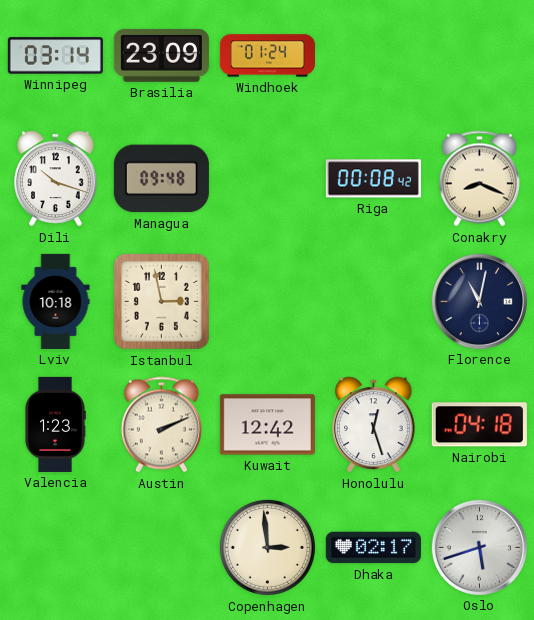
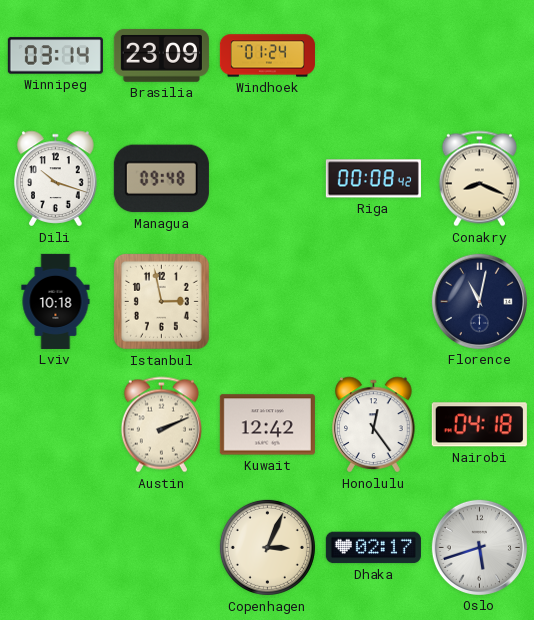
Valencia: 1:23 -> none
Honolulu: 12:27 -> 12:24
Copenhagen: 2:59 -> 3:04
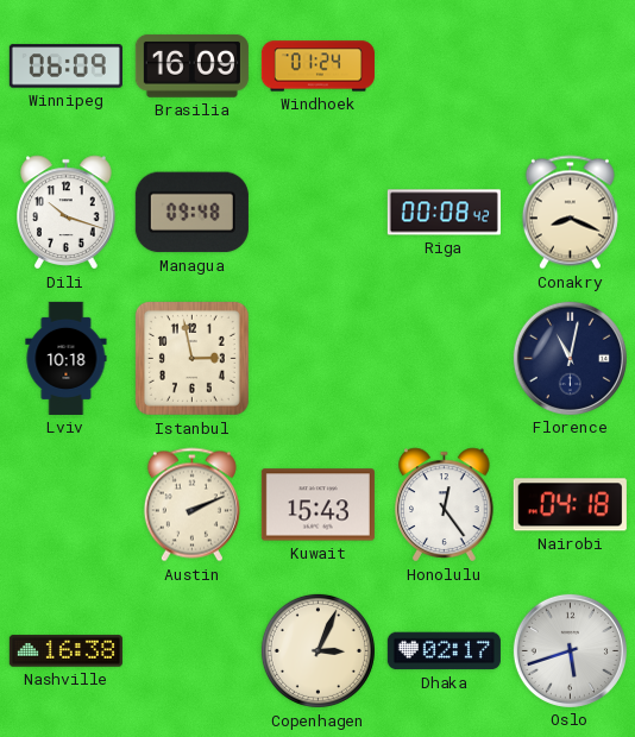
Winnipeg: 03:14 -> 06:09
Brasilia: 23:09 -> 16:09
Kuwait: 12:42 -> 15:43
Nashville: none -> 16:38
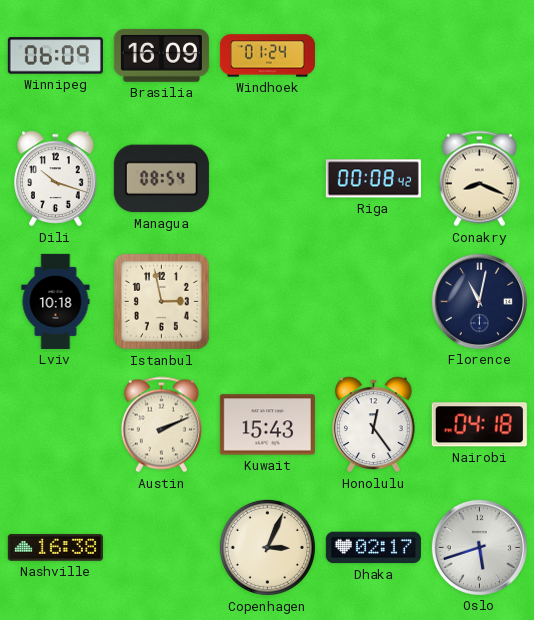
Managua: 09:48 -> 08:54
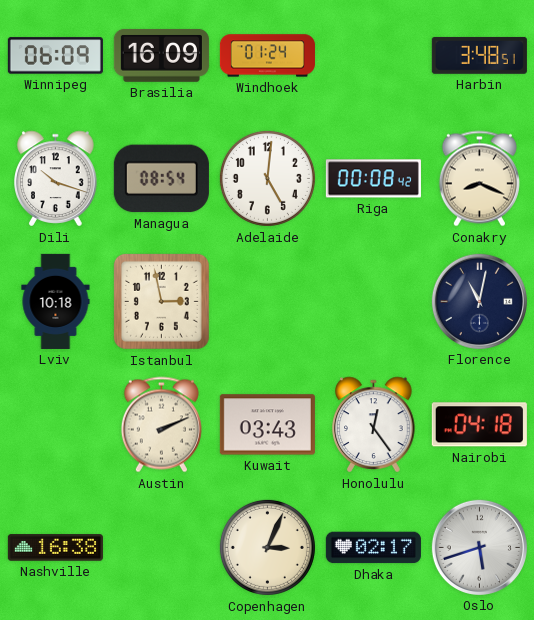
Harbin: none -> 3:48
Adelaide: none -> 5:01
Kuwait: 15:43 -> 03:43
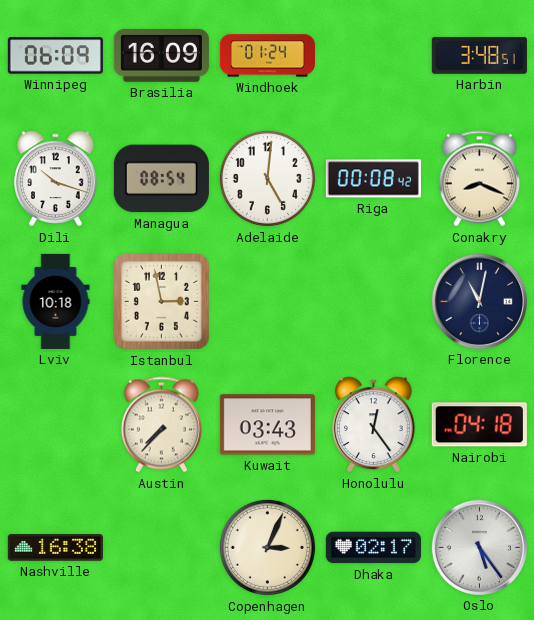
Austin: 2:11 -> 7:37
Oslo: 5:42 -> 5:24
